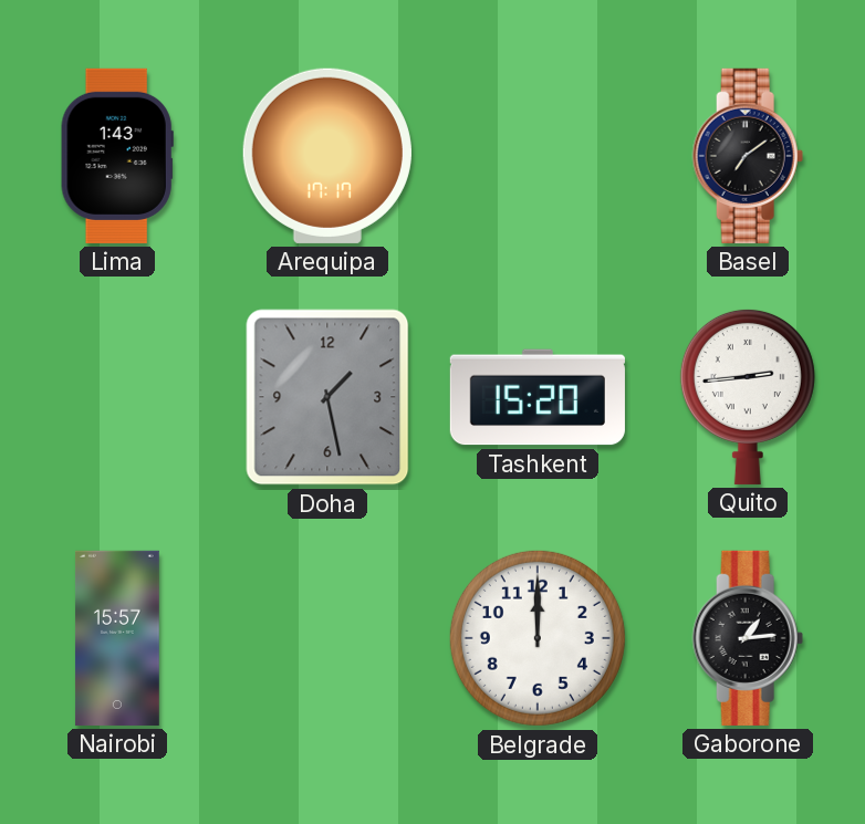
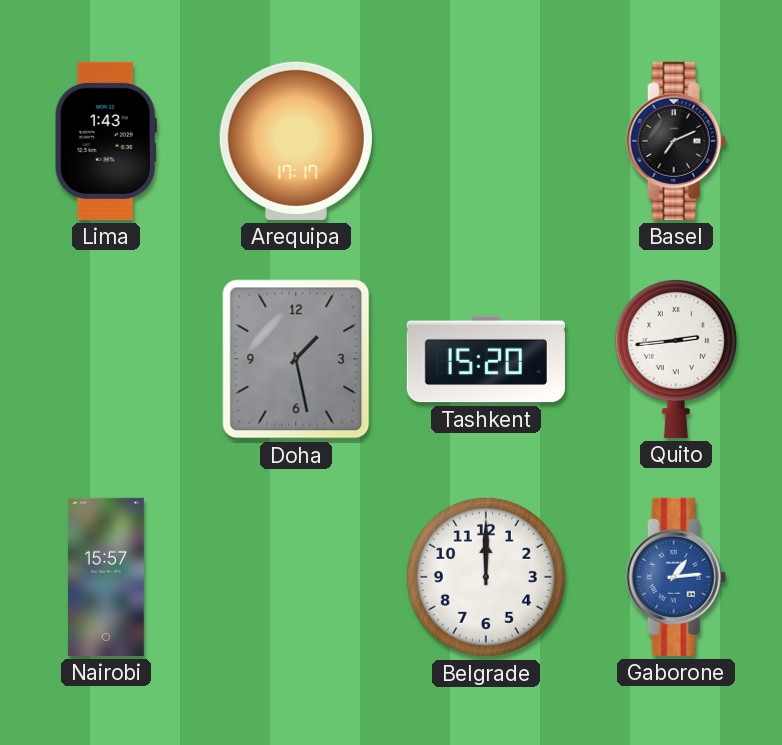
Basel: 7:09 -> 7:11
Gaborone dial: black -> blue
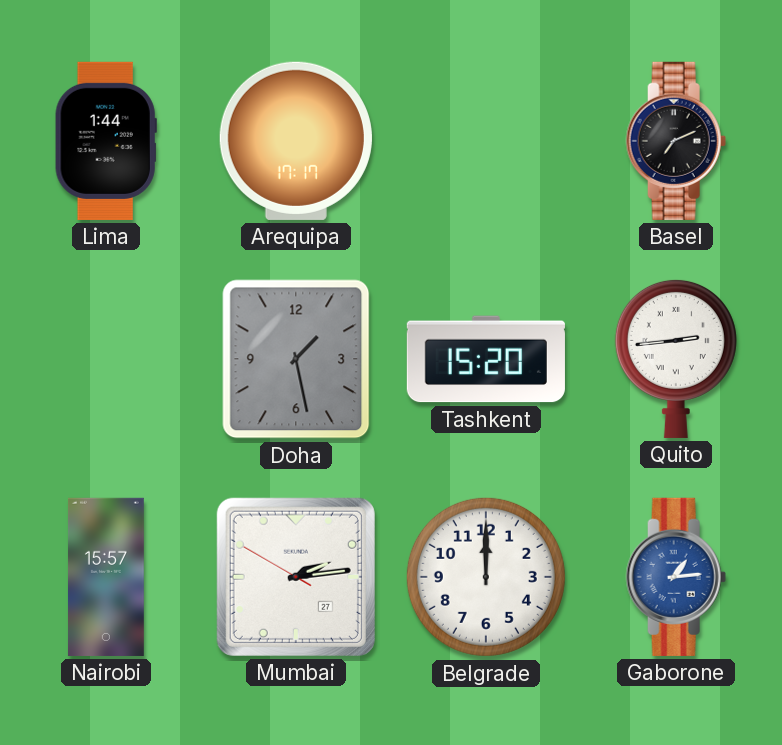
Lima: 1:43 -> 1:44
Mumbai: none -> 2:13
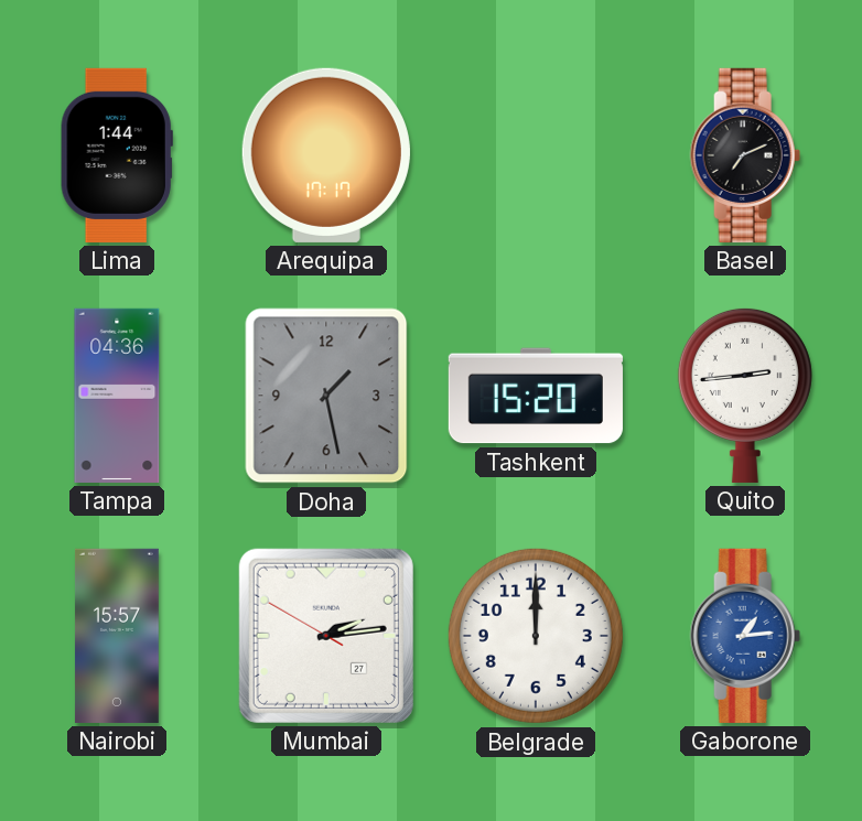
Tampa: none -> 04:36
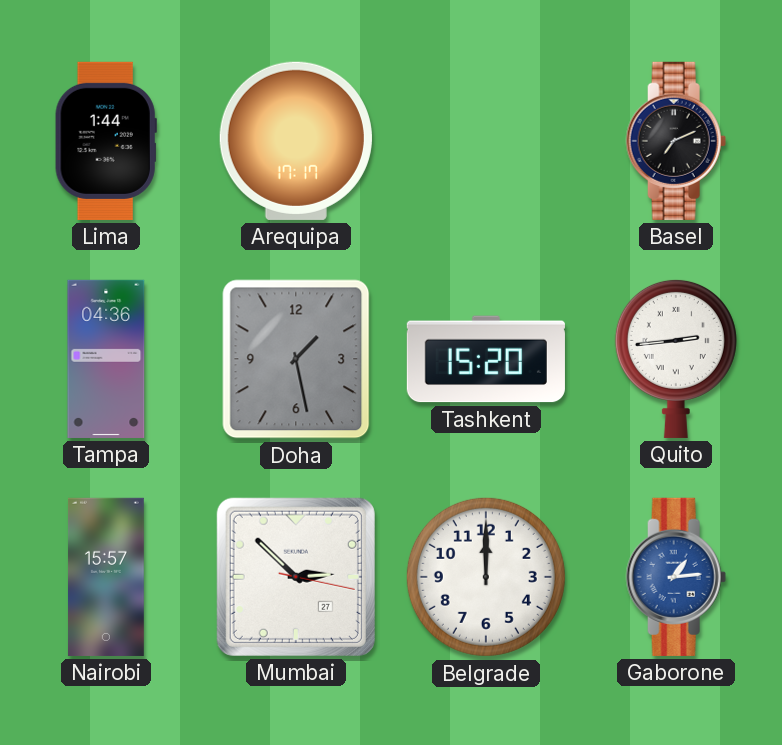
Mumbai: 2:13 -> 2:52
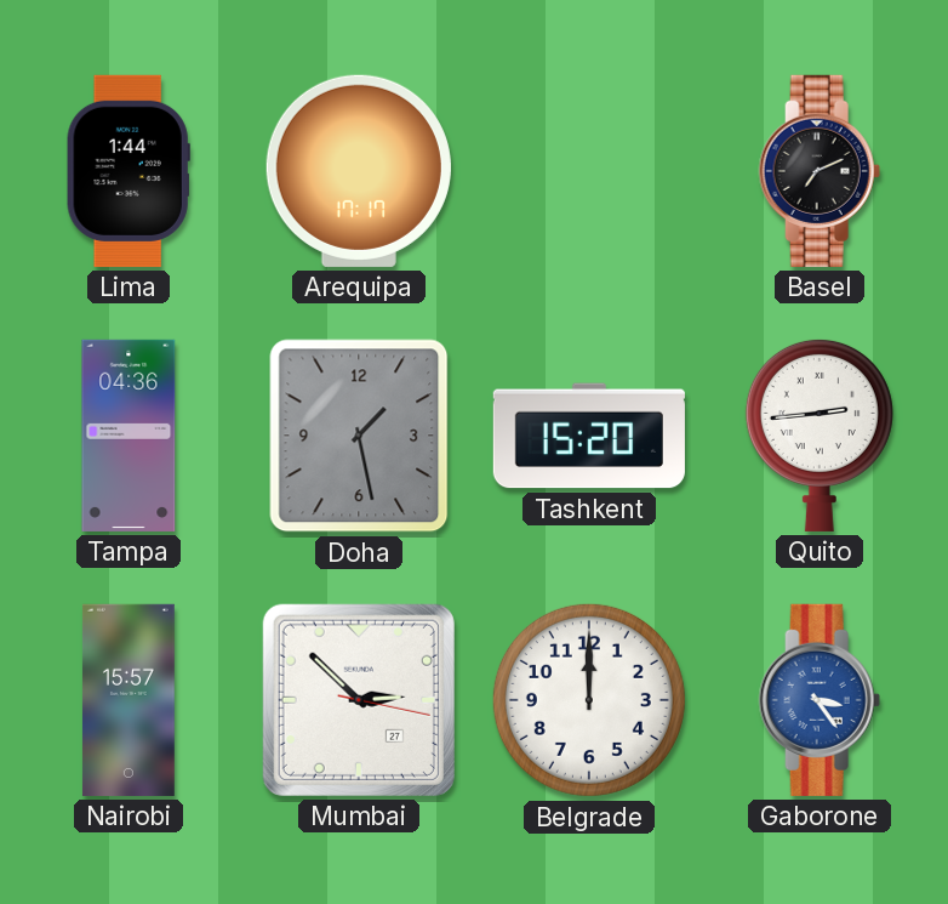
Gaborone: 1:14 -> 3:24
